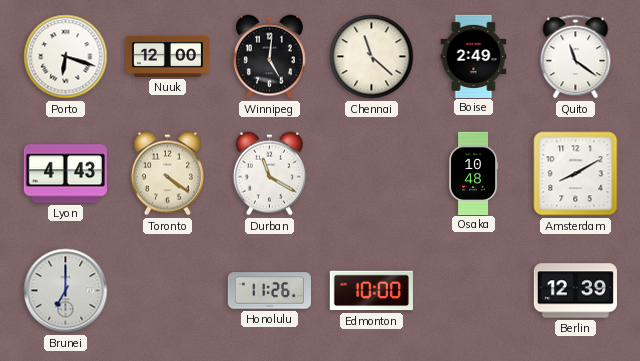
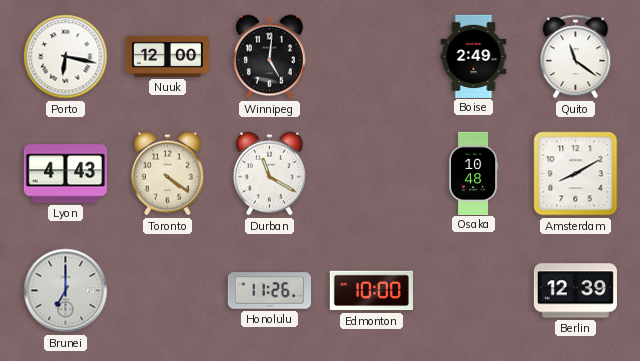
Porto: 6:18 -> 6:17
Chennai: 11:22 -> none
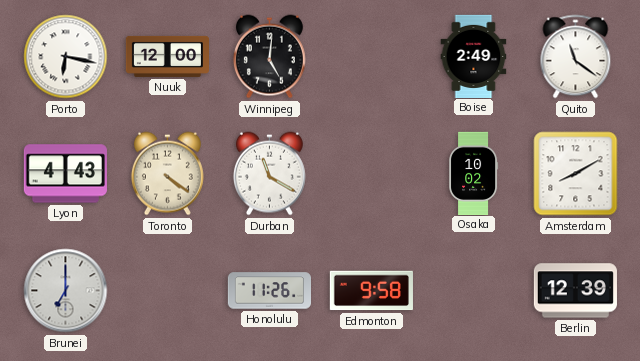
Osaka: 10:48 -> 10:02
Edmonton: 10:00 -> 9:58
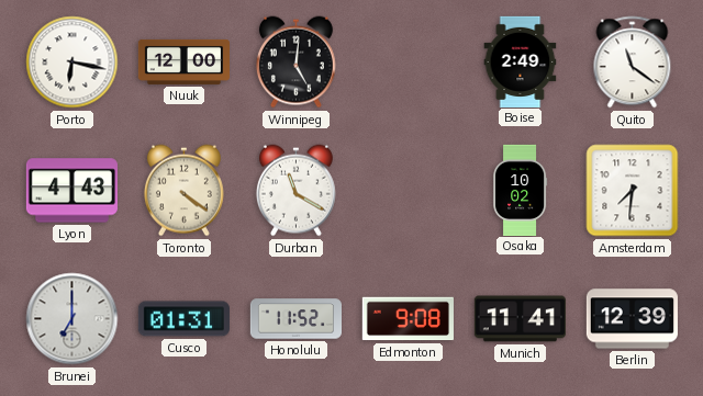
Amsterdam: 8:10 -> 7:31
Cusco: none -> 01:31
Honolulu: 11:26 -> 11:52
Edmonton: 9:58 -> 9:08
Munich: none -> 11:41
